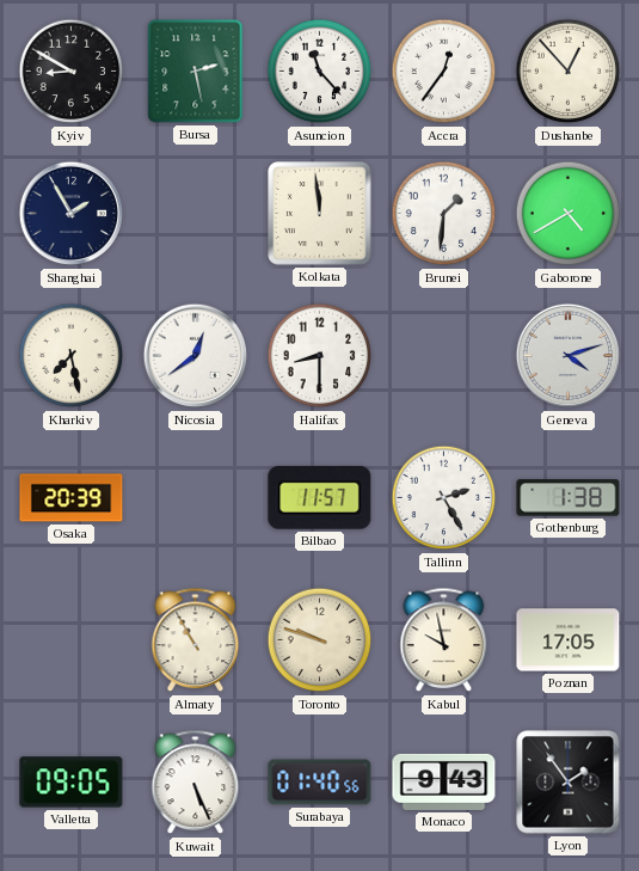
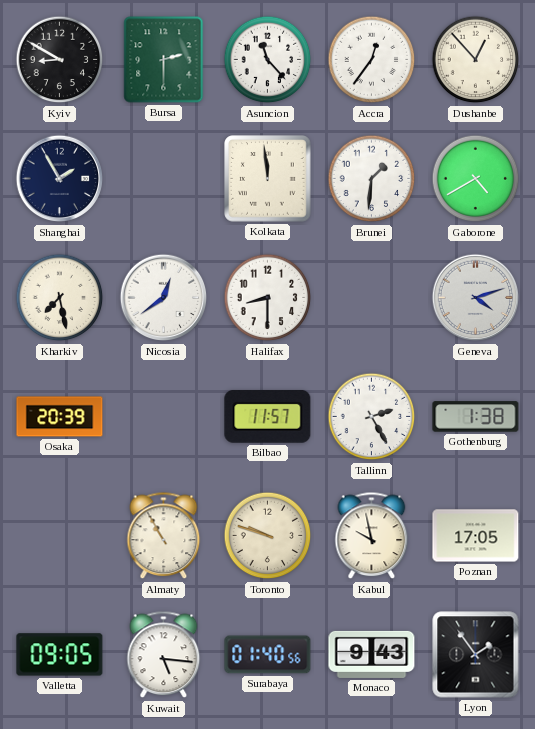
Bursa: 2:28 -> 2:30
Kuwait: 5:26 -> 5:16
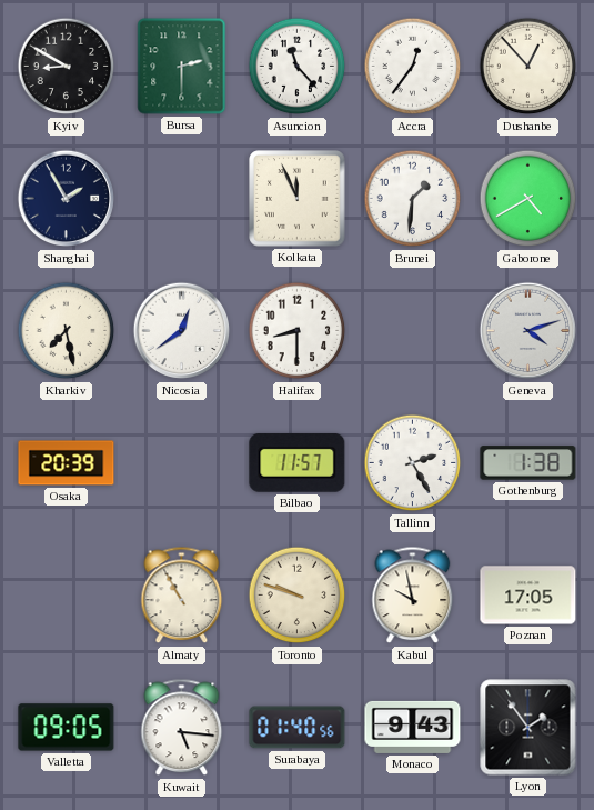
Kolkata: 11:59 -> 11:56
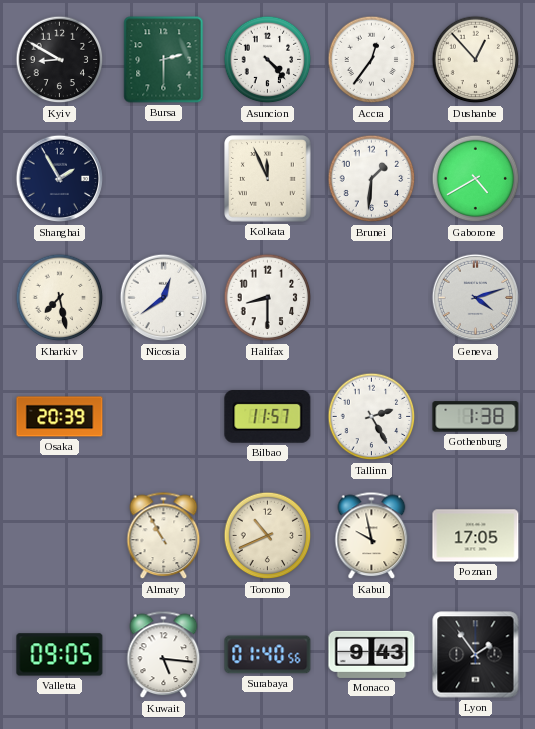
Asuncion: 11:23 -> 4:23
Toronto: 9:48 -> 10:41
